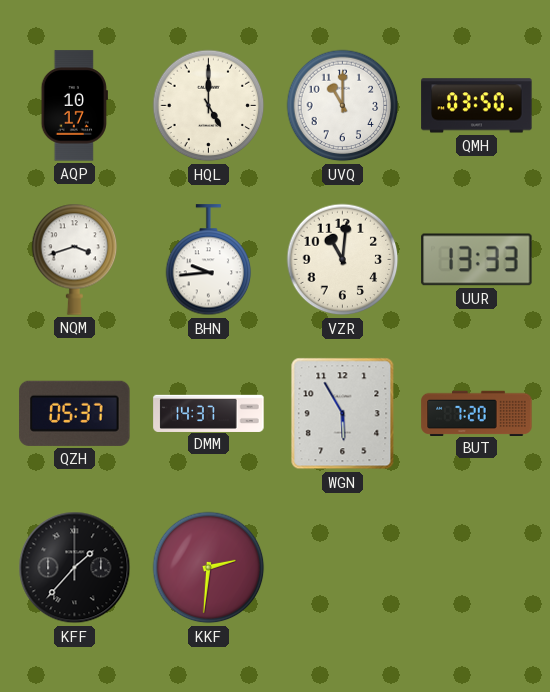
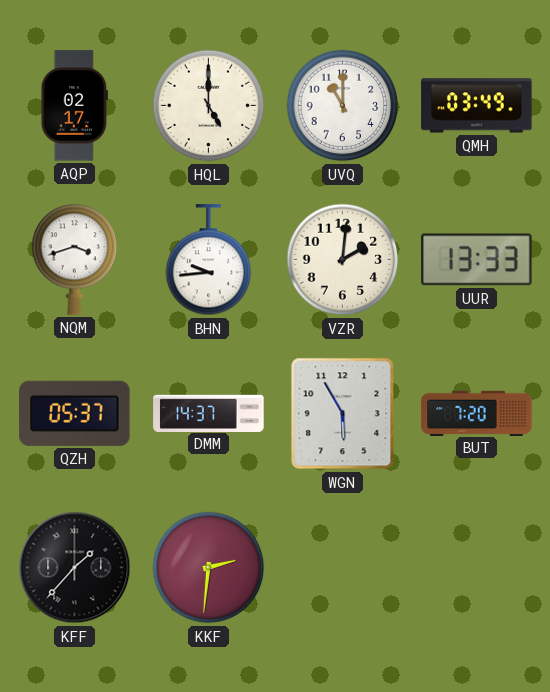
AQP: 10:17 -> 02:17
QMH: 03:50 -> 03:49
VZR: 11:01 -> 2:01
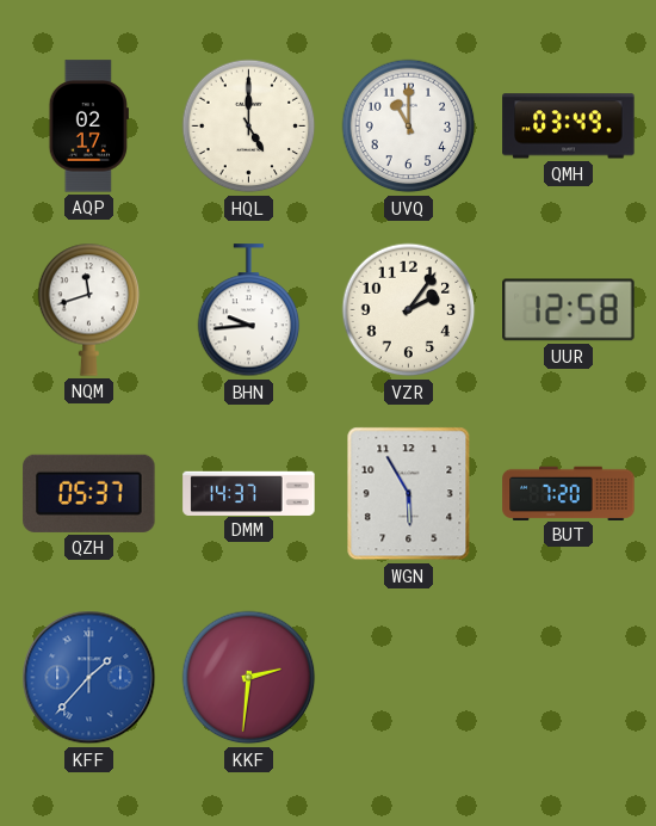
NQM: 3:42 -> 11:42
VZR: 2:01 -> 2:06
UUR: 13:33 -> 12:58
KFF dial: black -> blue
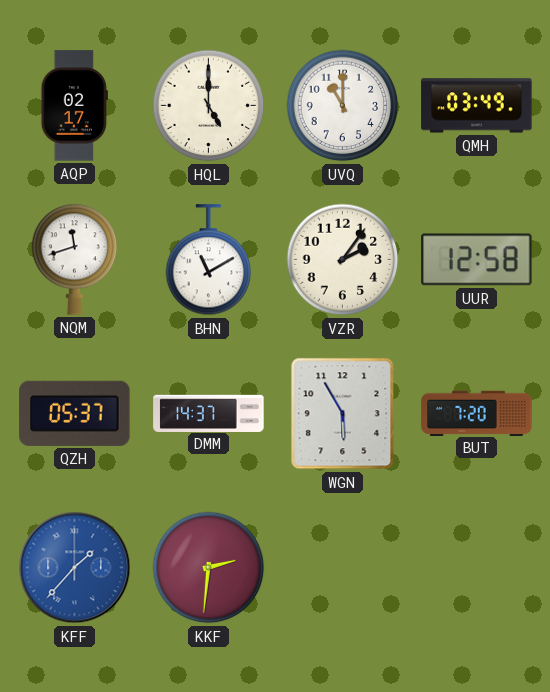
BHN: 9:44 -> 11:10
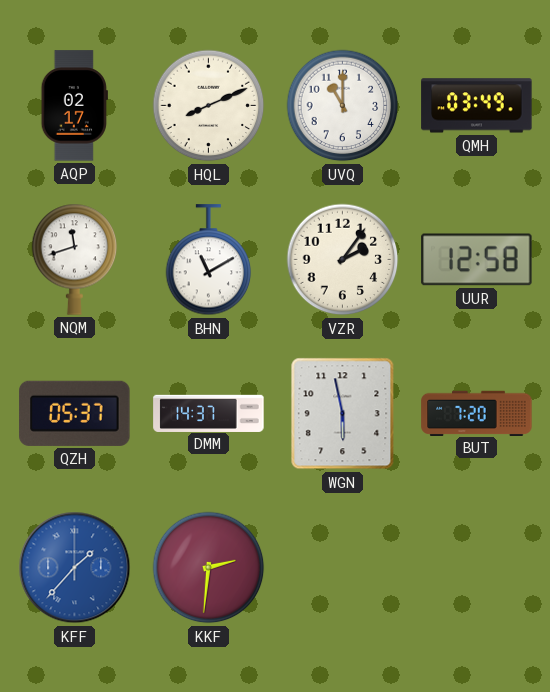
HQL: 5:00 -> 8:11
WGN: 5:55 -> 5:58
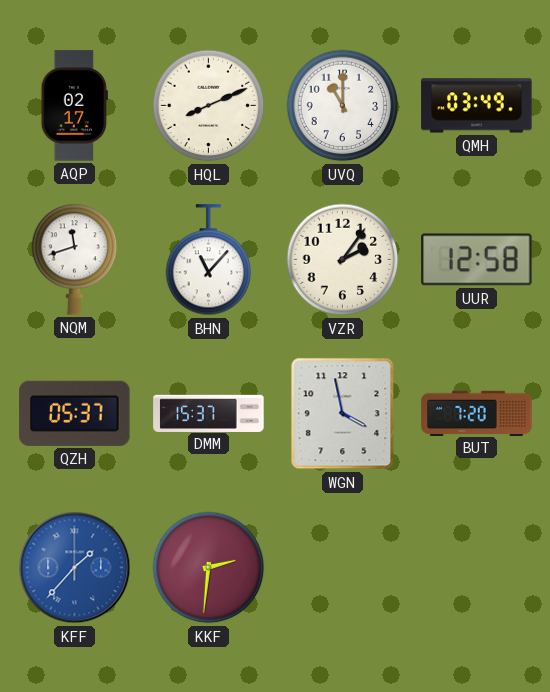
BHN: 11:10 -> 11:07
DMM: 14:37 -> 15:37
WGN: 5:58 -> 3:58
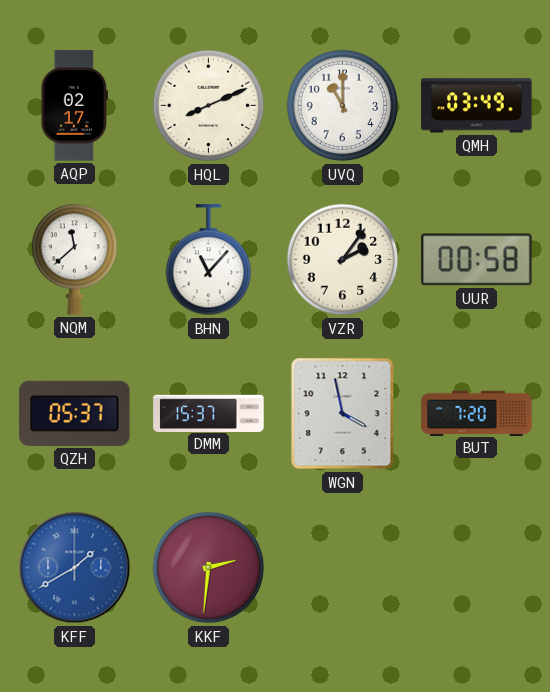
NQM: 11:42 -> 11:38
UUR: 12:58 -> 00:58
KFF: 1:37 -> 1:40
